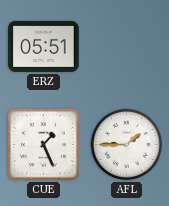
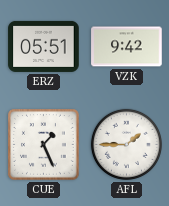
VZK: none -> 9:42
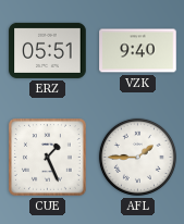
VZK: 9:42 -> 9:40
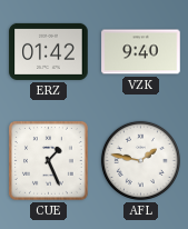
ERZ: 05:51 -> 01:42
AFL: 1:45 -> 1:47
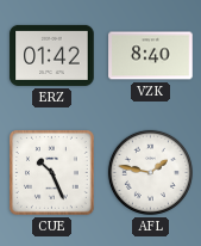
VZK: 9:40 -> 8:40
CUE: 1:26 -> 10:26
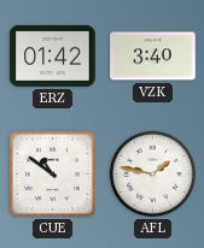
VZK: 8:40 -> 3:40
CUE: 10:26 -> 10:51
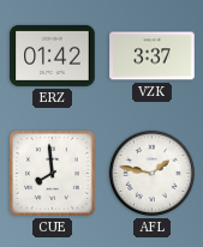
VZK: 3:40 -> 3:37
CUE: 10:51 -> 7:59
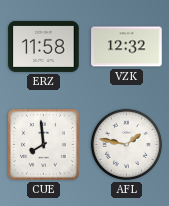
ERZ: 01:42 -> 11:58
VZK: 3:37 -> 12:32
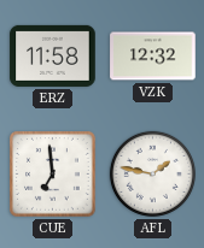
CUE: 7:59 -> 6:59
